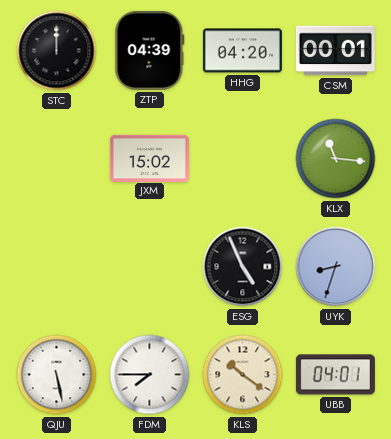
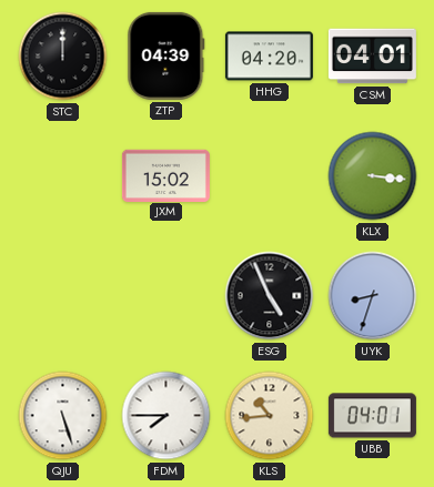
CSM: 00:01 -> 04:01
KLX: 11:16 -> 3:16
QJU: 5:28 -> 5:27
KLS: 10:21 -> 10:44
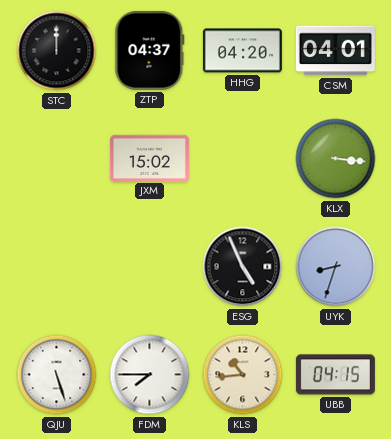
ZTP: 04:39 -> 04:37
UBB: 04:01 -> 04:15
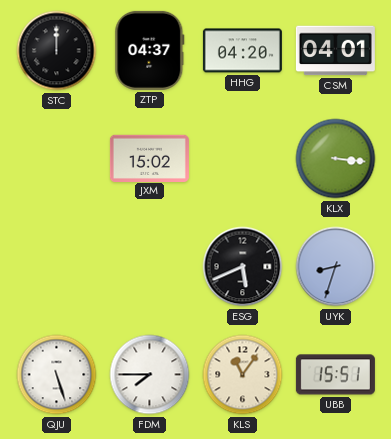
ESG: 4:56 -> 5:41
KLS: 10:44 -> 11:06
UBB: 04:15 -> 15:51
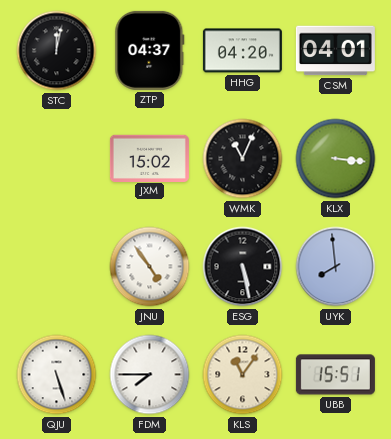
STC: 12:00 -> 12:02
WMK: none -> 11:04
JNU: none -> 4:54
ESG: 5:41 -> 5:28
UYK: 8:33 -> 7:59
